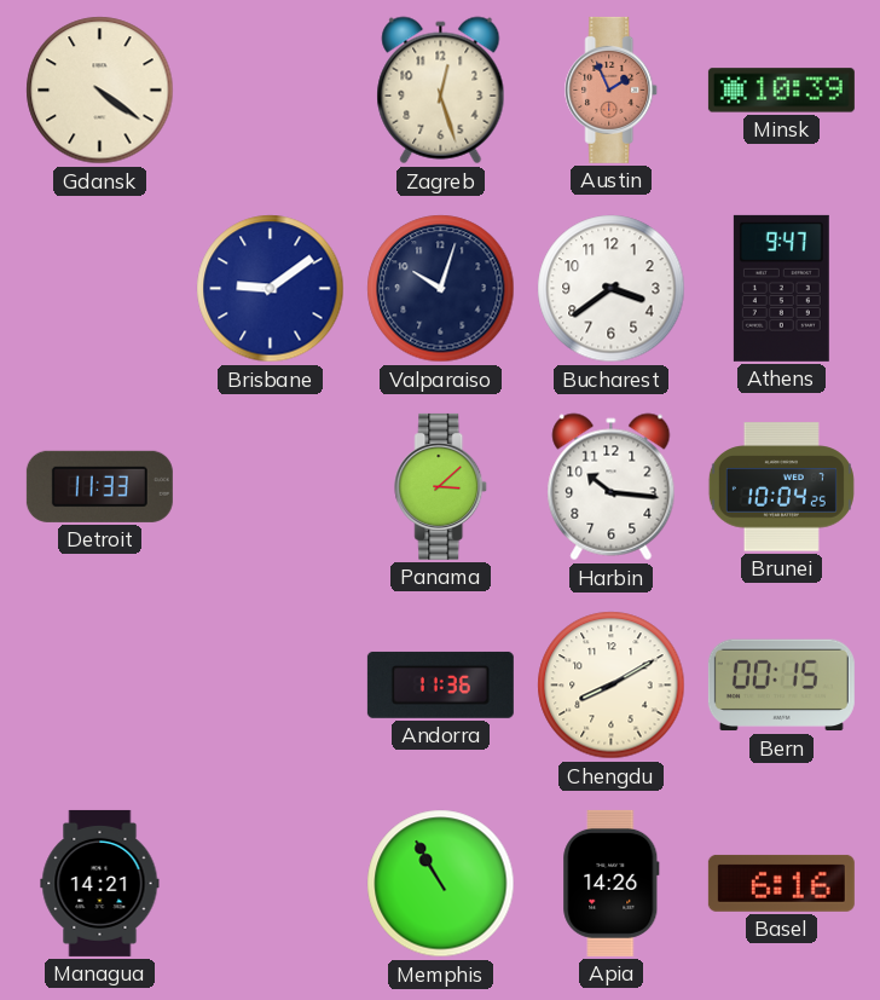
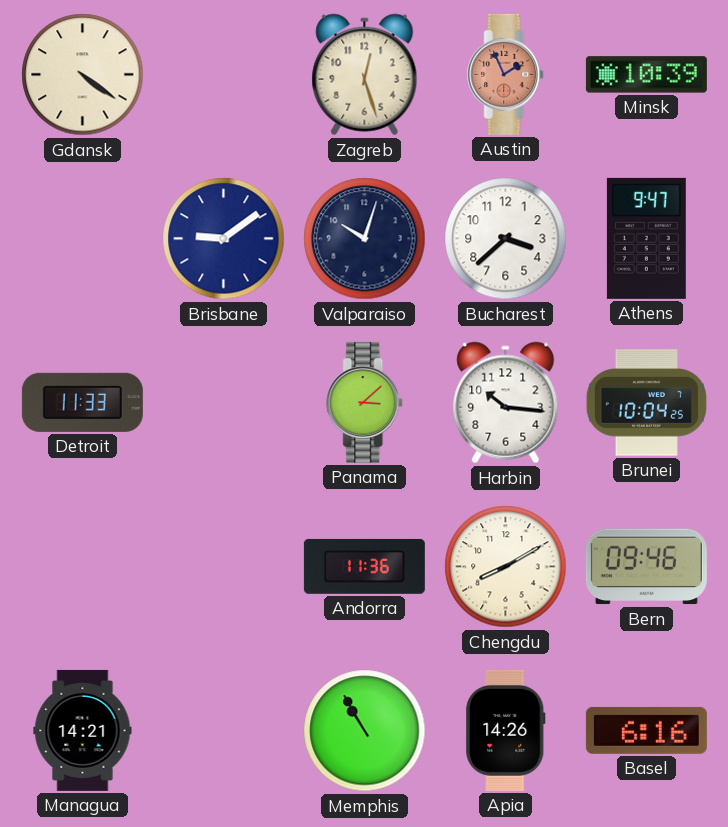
Bucharest: 3:39 -> 3:38
Bern: 00:15 -> 09:46
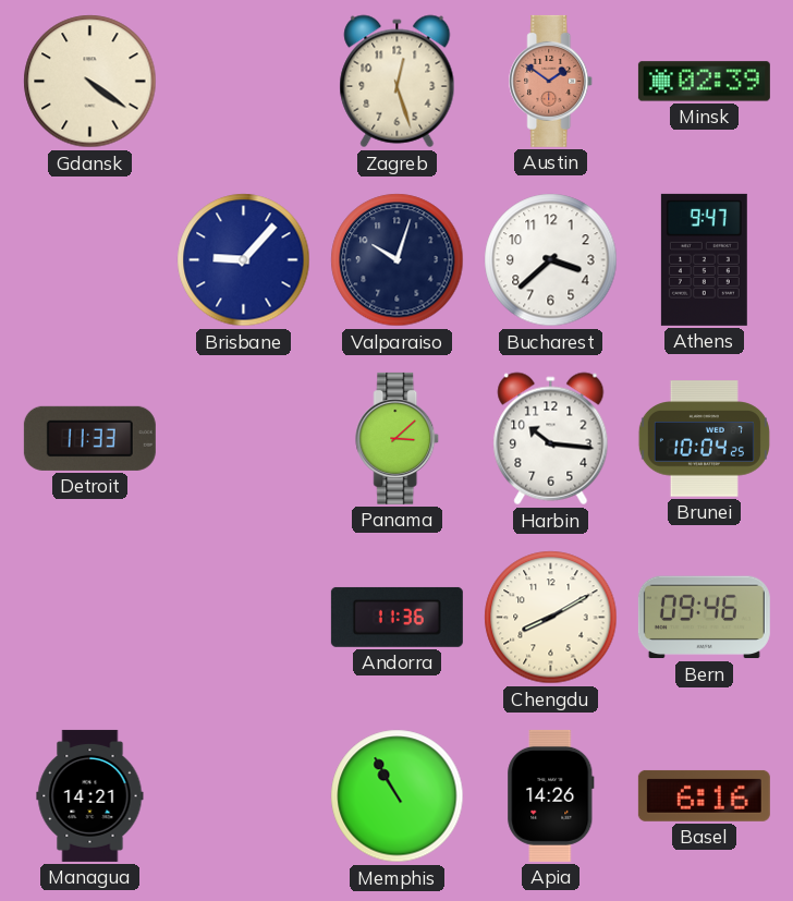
Austin: 1:56 -> 1:51
Minsk: 10:39 -> 02:39
Brisbane: 9:09 -> 9:07
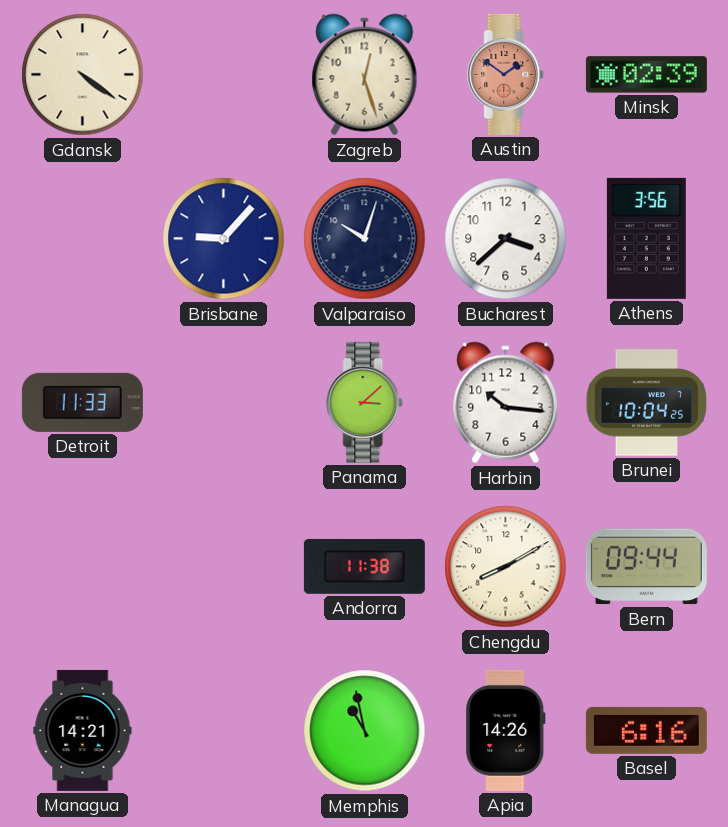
Athens: 9:47 -> 3:56
Andorra: 11:36 -> 11:38
Bern: 09:46 -> 09:44
Memphis: 10:55 -> 10:58
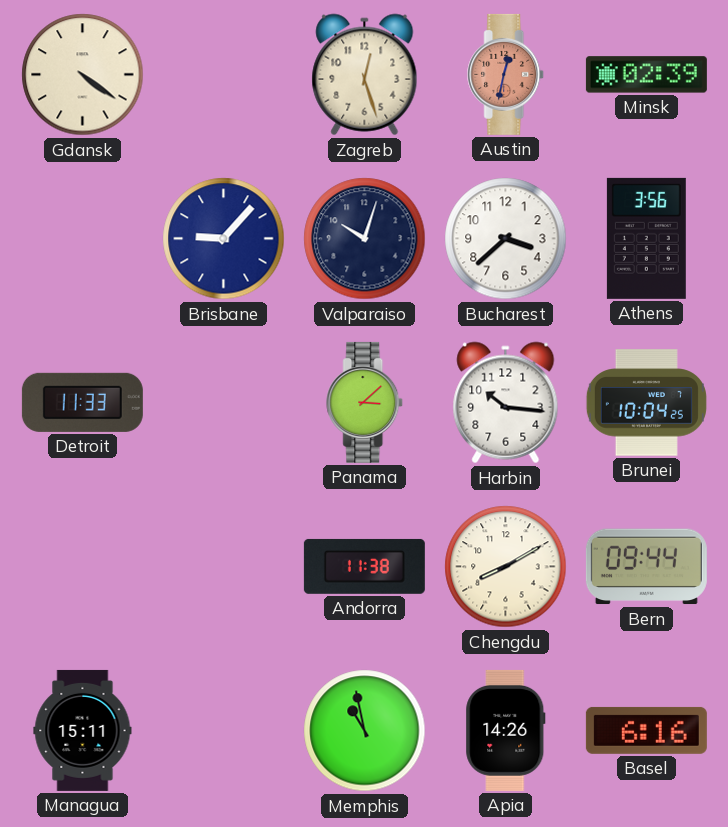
Austin: 1:51 -> 12:32
Managua: 14:21 -> 15:11
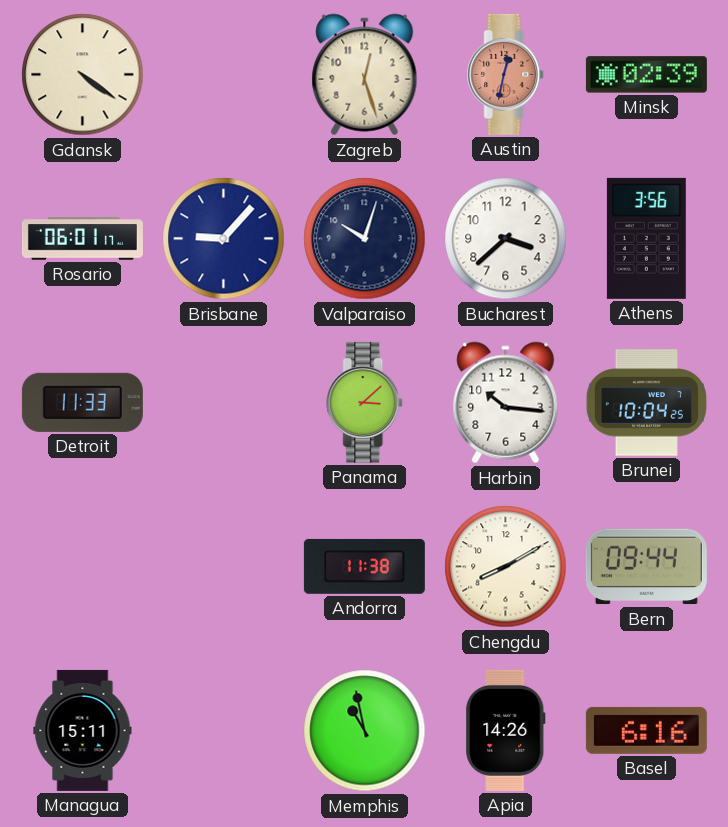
Rosario: none -> 06:01
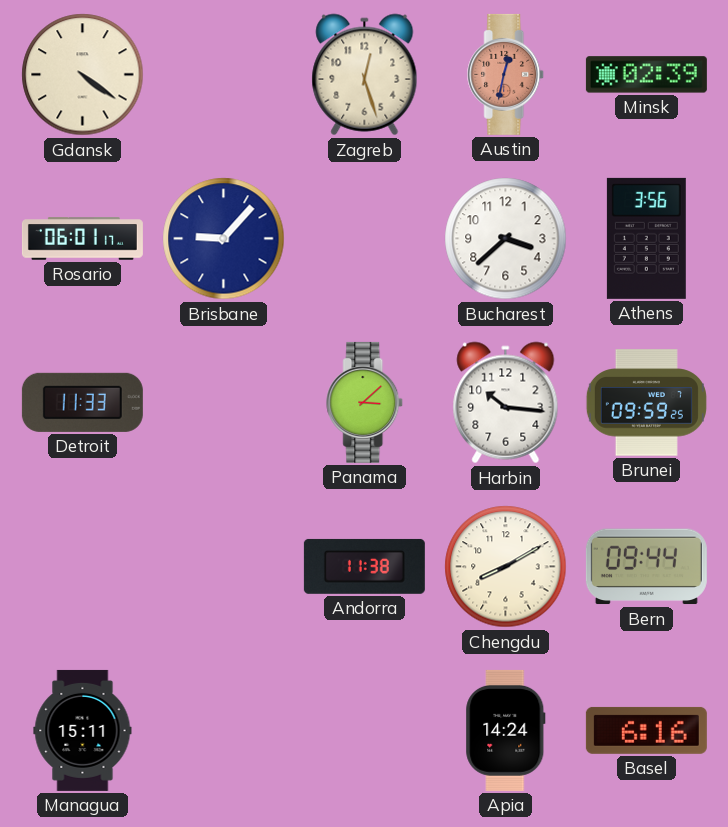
Valparaiso: 10:03 -> none
Brunei: 10:04 -> 09:59
Memphis: 10:58 -> none
Apia: 14:26 -> 14:24
